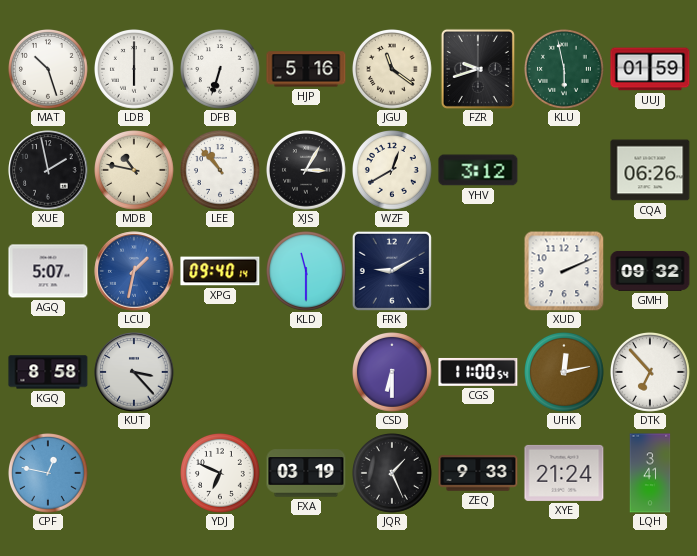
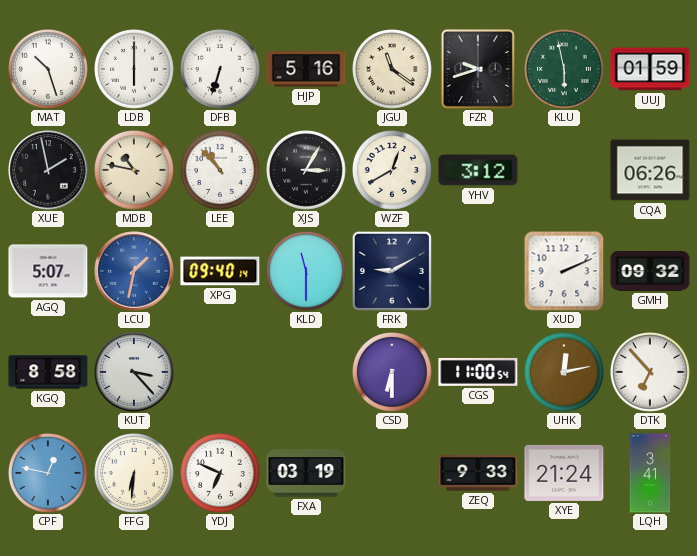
FFG: none -> 6:31
JQR: 1:26 -> none
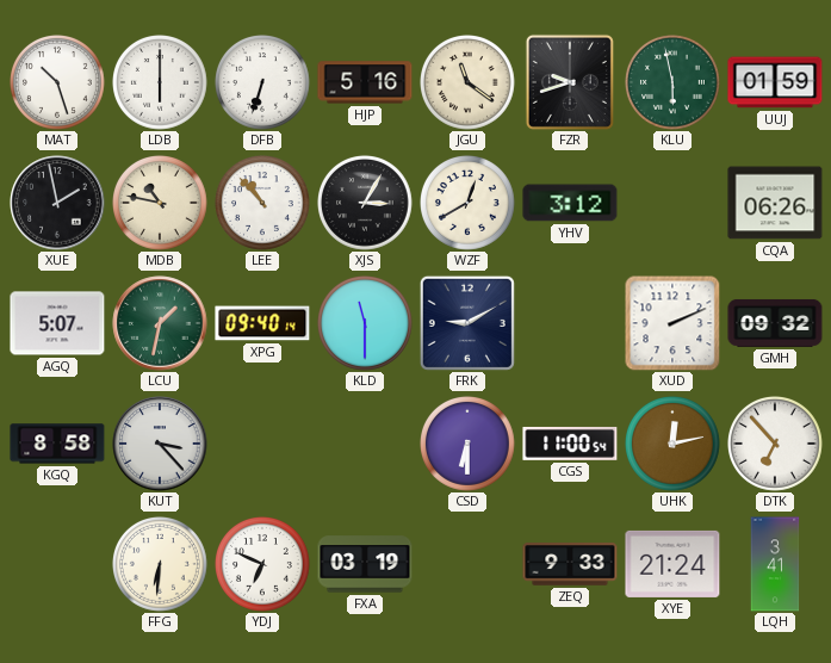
LCU dial: blue -> green
CPF: 12:47 -> none
